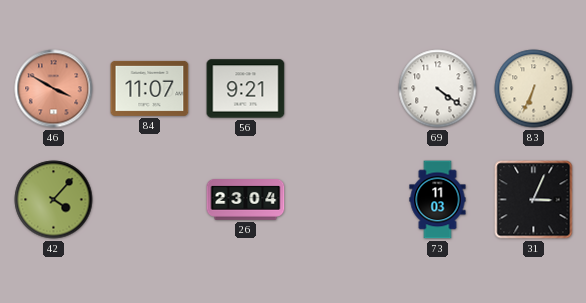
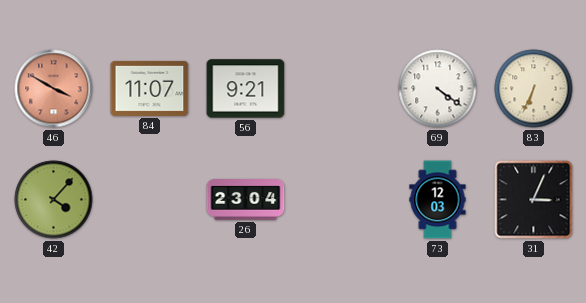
73: 11:03 -> 12:03
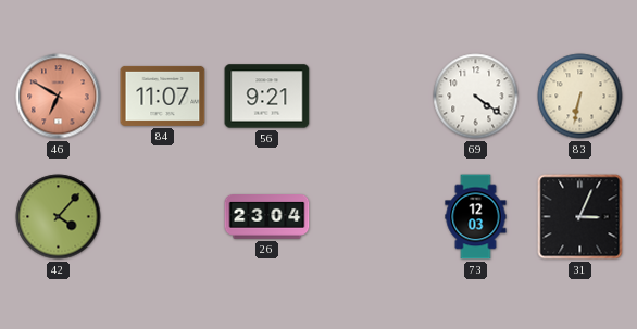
46: 3:50 -> 6:50
83: 6:34 -> 6:32
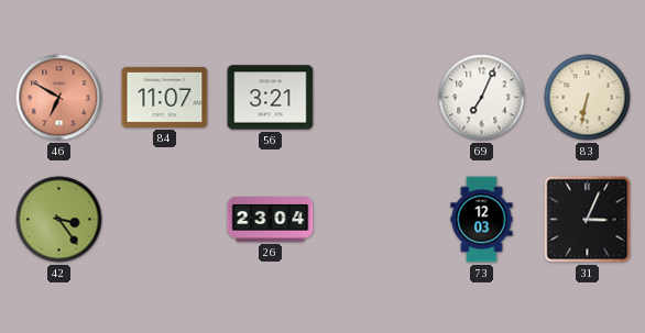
56: 9:21 -> 3:21
69: 4:21 -> 7:04
42: 4:07 -> 3:24
